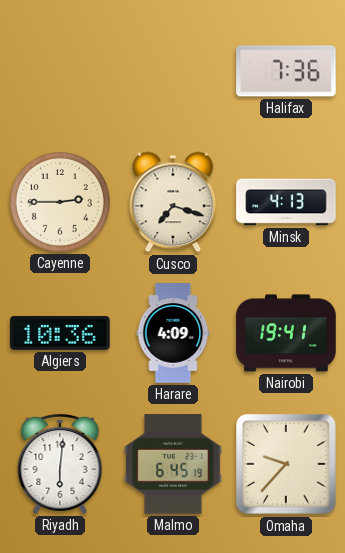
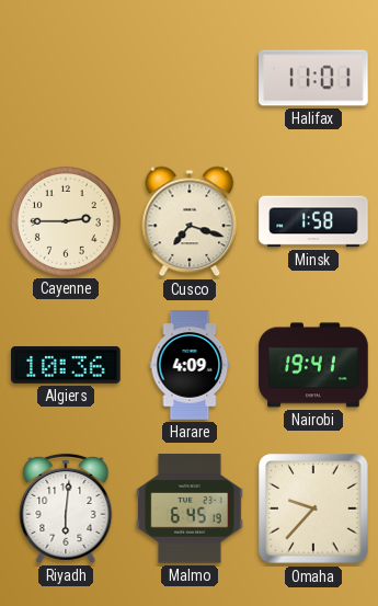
Halifax: 7:36 -> 11:01
Minsk: 4:13 -> 1:58
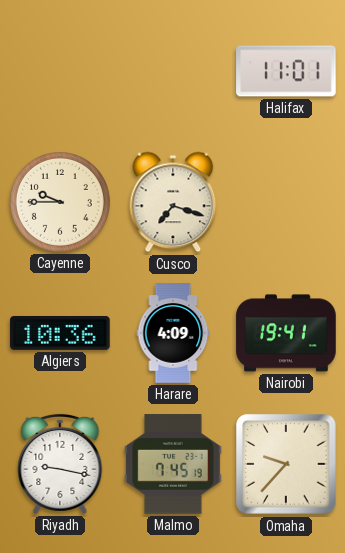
Cayenne: 2:45 -> 9:45
Minsk: 1:58 -> none
Riyadh: 6:01 -> 9:17
Malmo: 6:45 -> 7:45
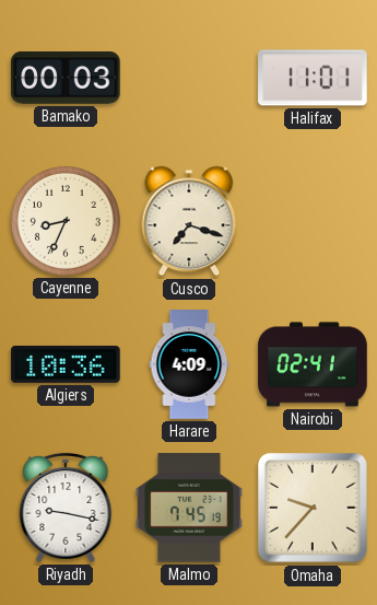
Bamako: none -> 00:03
Cayenne: 9:45 -> 8:34
Nairobi: 19:41 -> 02:41
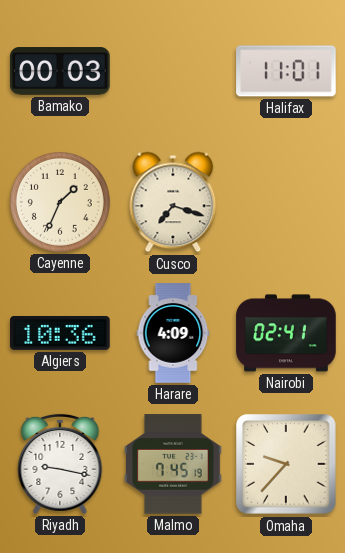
Cayenne: 8:34 -> 1:34
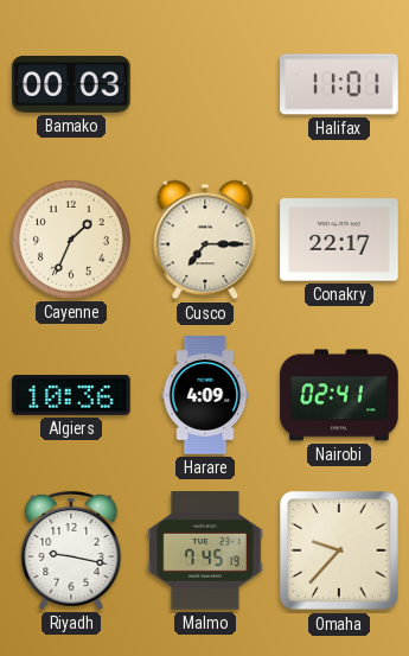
Cusco: 7:18 -> 7:15
Conakry: none -> 22:17
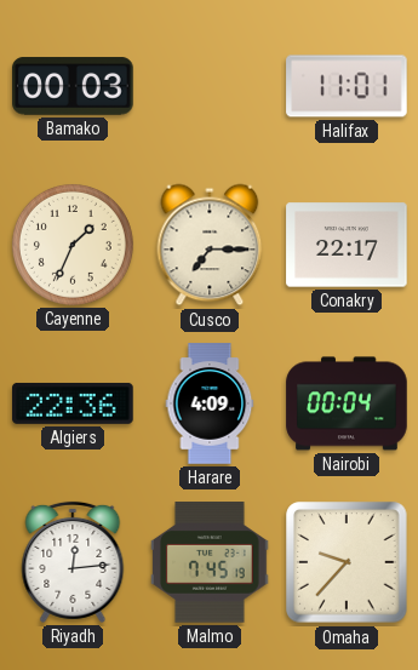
Algiers: 10:36 -> 22:36
Nairobi: 02:41 -> 00:04
Riyadh: 9:17 -> 12:14
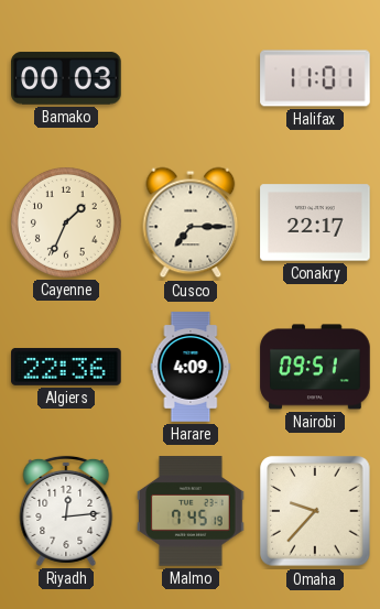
Nairobi: 00:04 -> 09:51
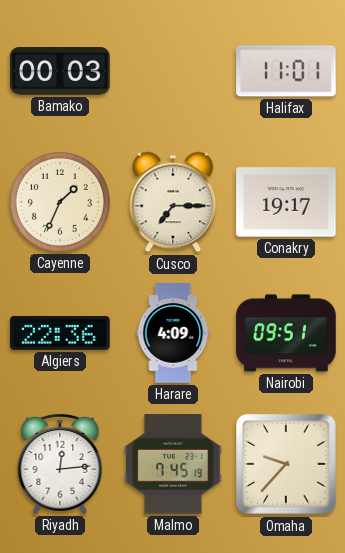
Conakry: 22:17 -> 19:17
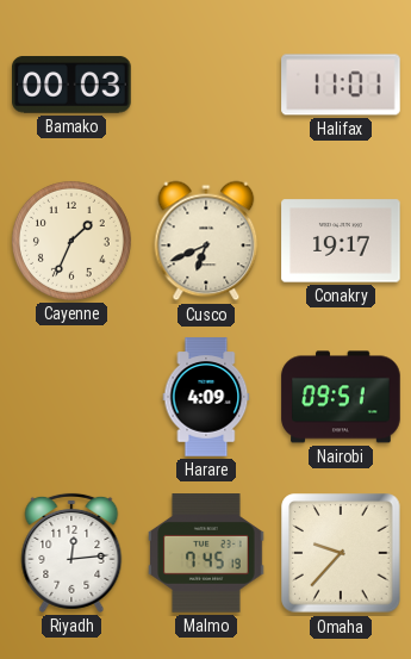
Cusco: 7:15 -> 6:41
Algiers: 22:36 -> none
